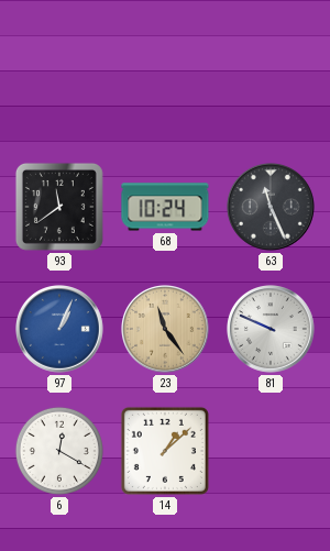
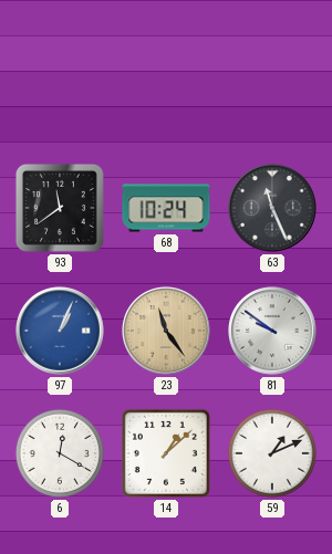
81: 9:49 -> 9:51
59: none -> 1:11
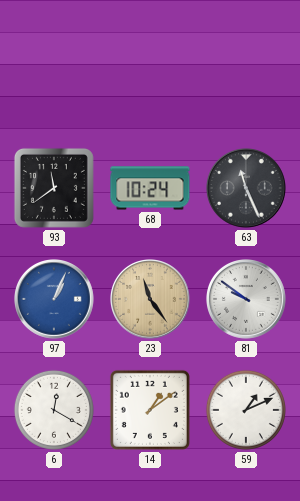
14: 1:08 -> 1:09
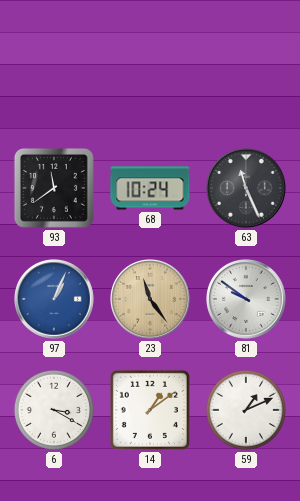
6: 12:20 -> 3:20
